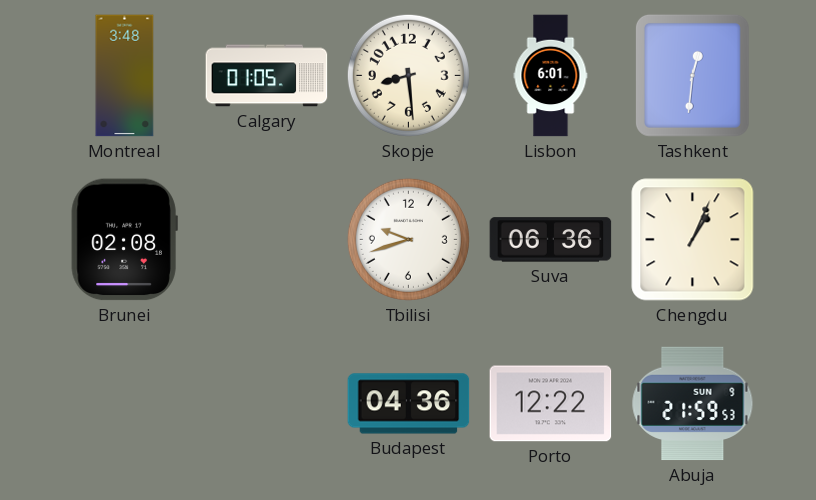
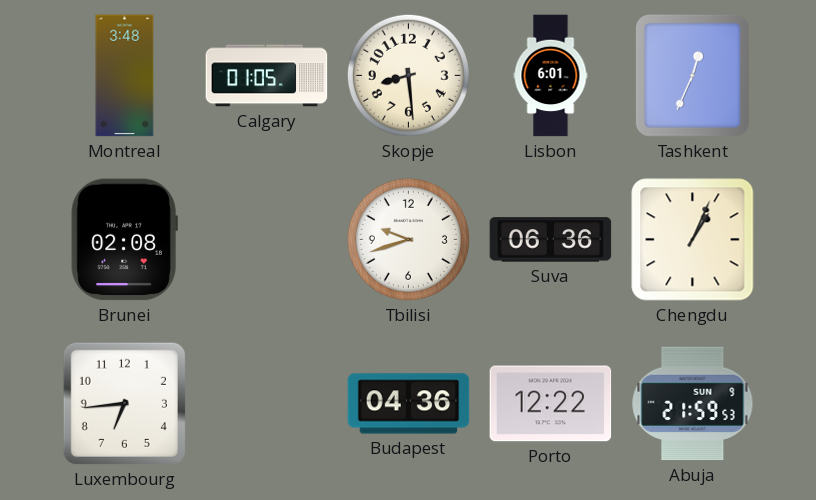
Tashkent: 12:31 -> 12:34
Luxembourg: none -> 6:44
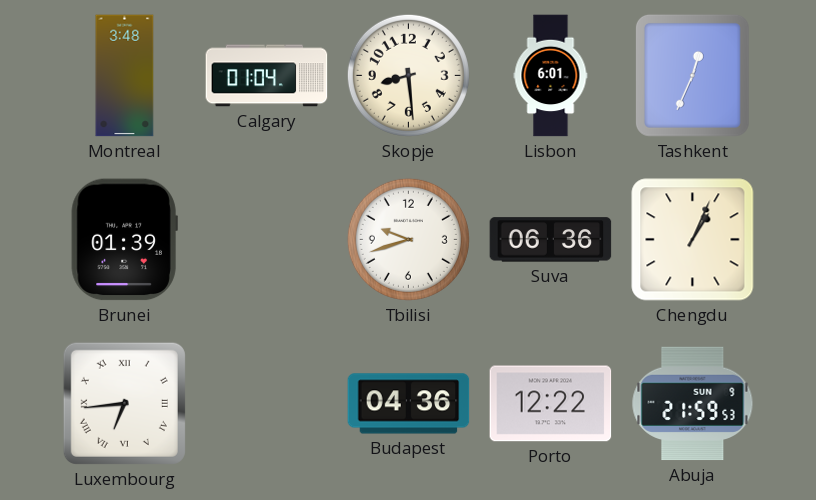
Calgary: 01:05 -> 01:04
Brunei: 02:08 -> 01:39
Luxembourg numerals: Arabic -> Roman
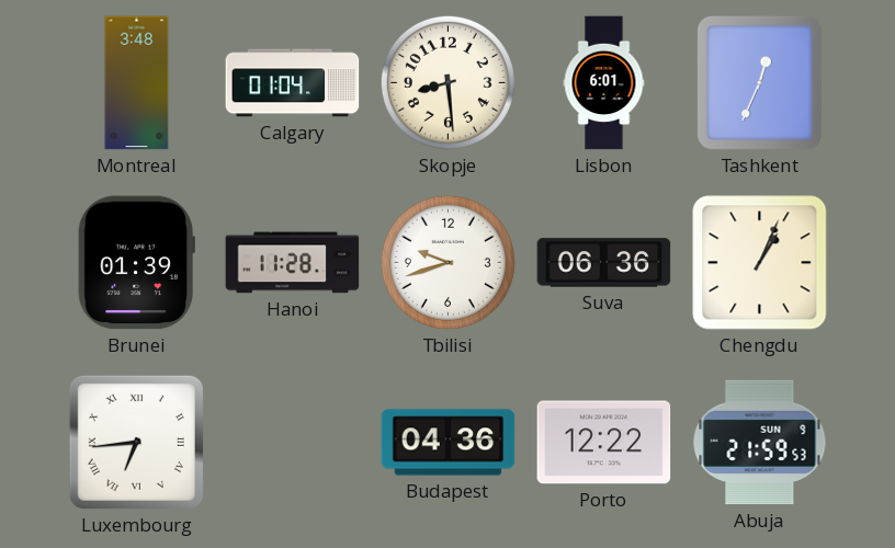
Hanoi: none -> 11:28
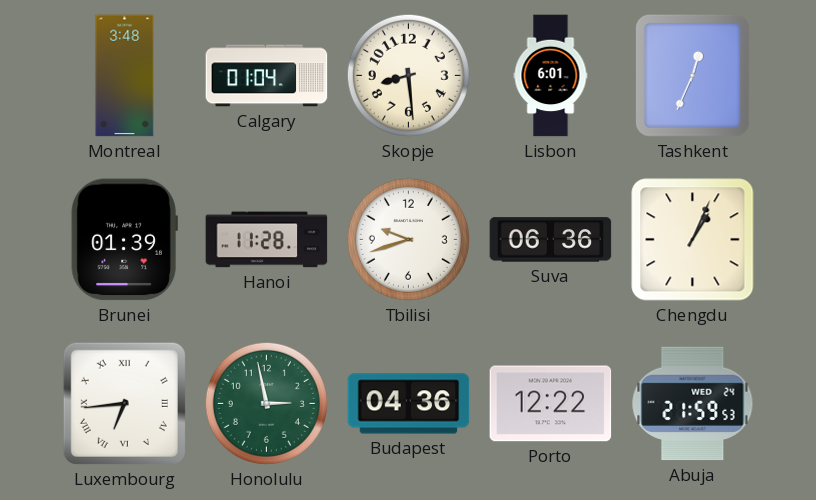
Honolulu: none -> 2:58
Abuja date: SUN 9 -> WED 24
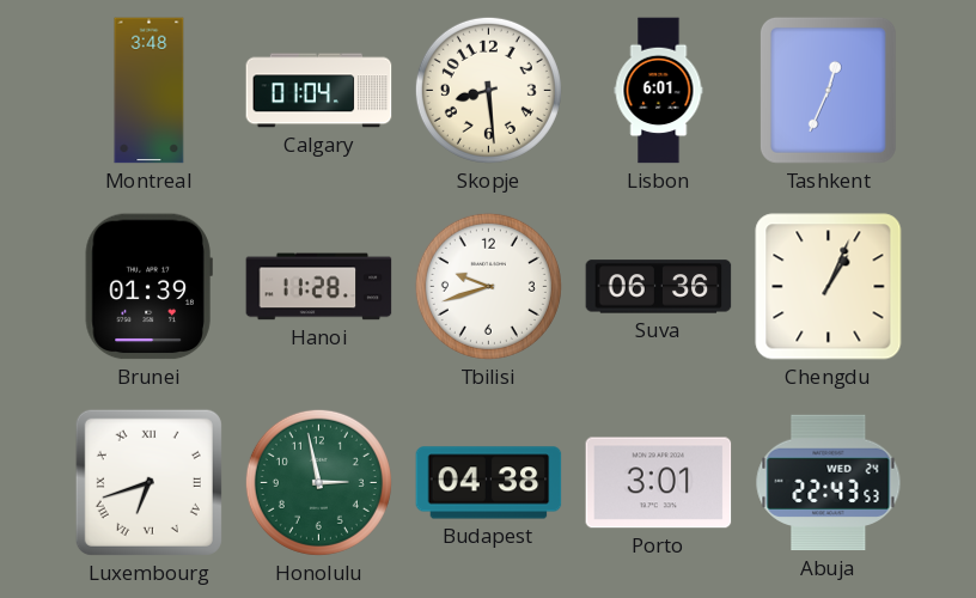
Luxembourg: 6:44 -> 6:42
Budapest: 04:36 -> 04:38
Porto: 12:22 -> 3:01
Abuja: 21:59 -> 22:43
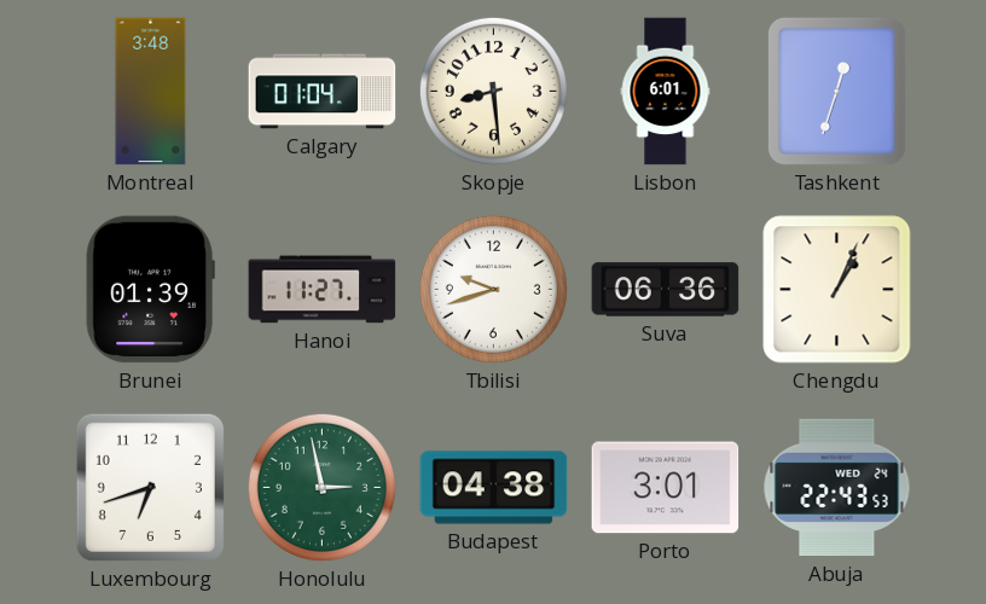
Tashkent: 12:34 -> 12:33
Hanoi: 11:28 -> 11:27
Luxembourg numerals: Roman -> Arabic
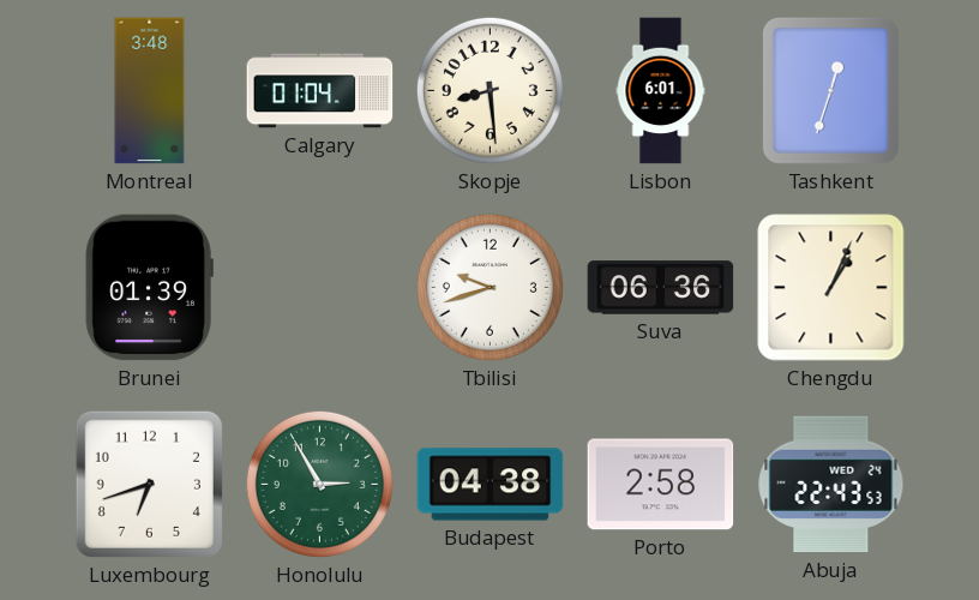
Hanoi: 11:27 -> none
Honolulu: 2:58 -> 2:55
Porto: 3:01 -> 2:58
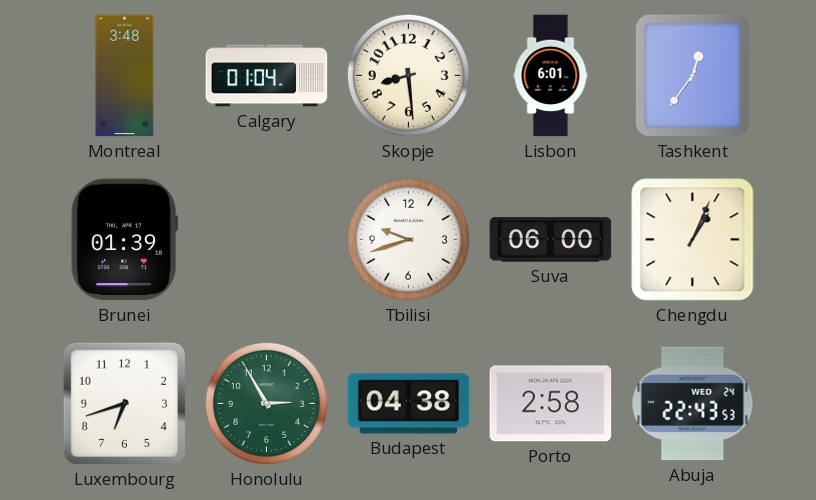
Tashkent: 12:33 -> 12:36
Suva: 06:36 -> 06:00
